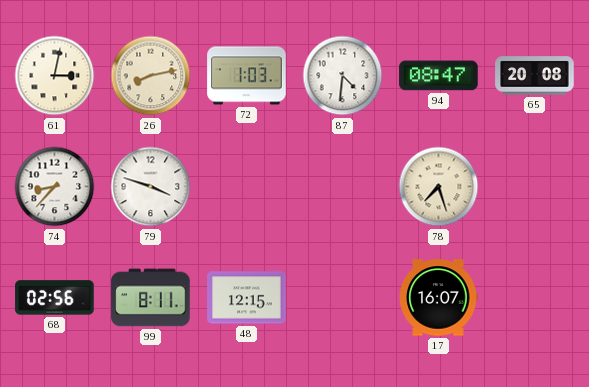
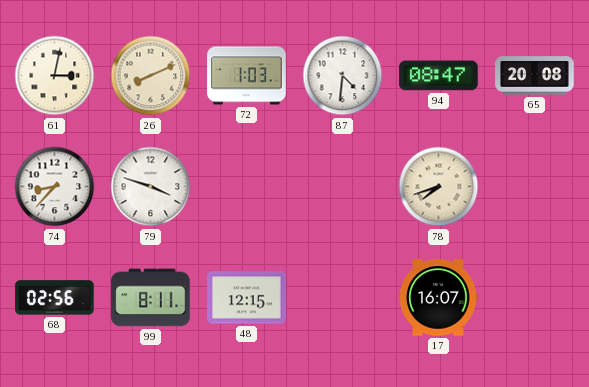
26: 8:13 -> 8:11
78: 7:27 -> 7:42
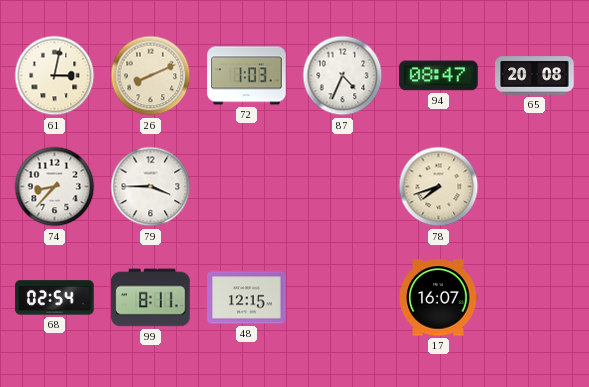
87: 4:31 -> 4:34
79: 3:48 -> 3:45
68: 02:56 -> 02:54
